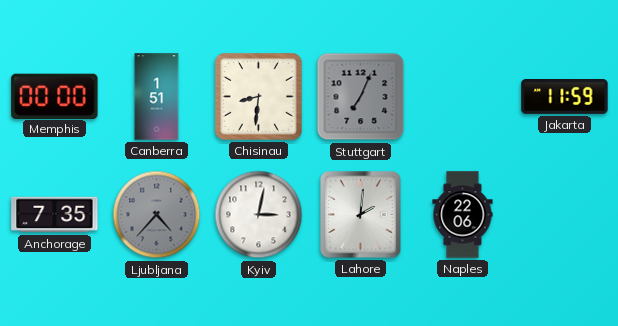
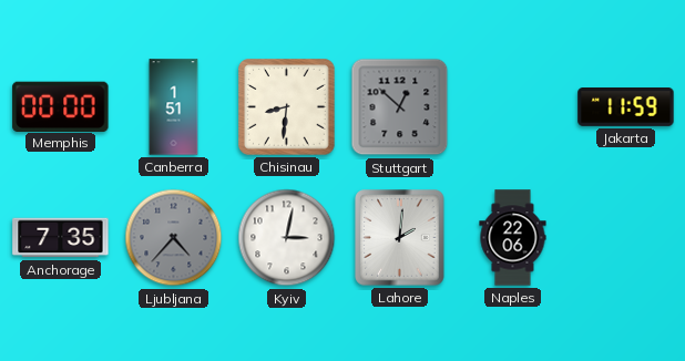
Stuttgart: 7:04 -> 12:52
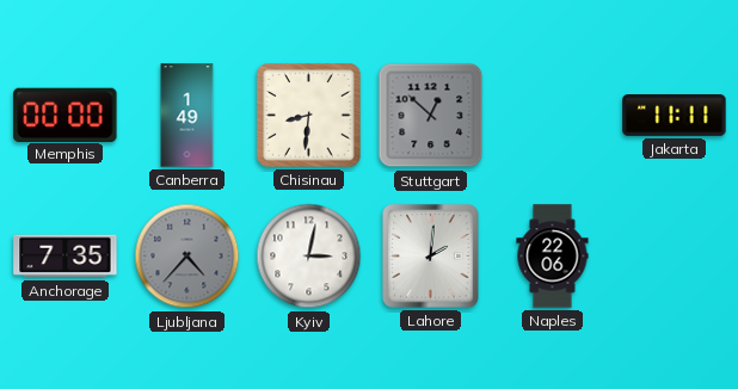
Canberra: 1:51 -> 1:49
Jakarta: 11:59 -> 11:11
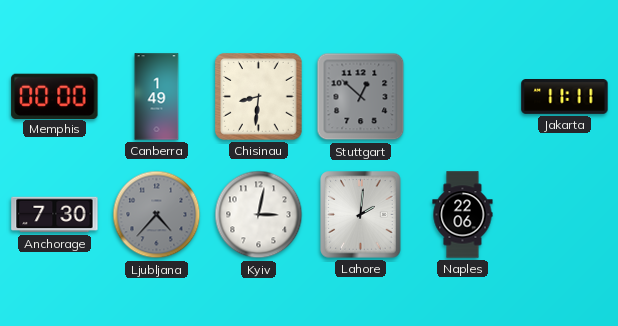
Anchorage: 7:35 -> 7:30
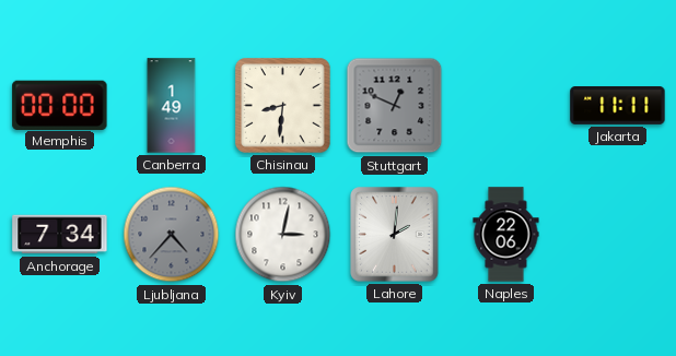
Stuttgart: 12:52 -> 12:49
Anchorage: 7:30 -> 7:34
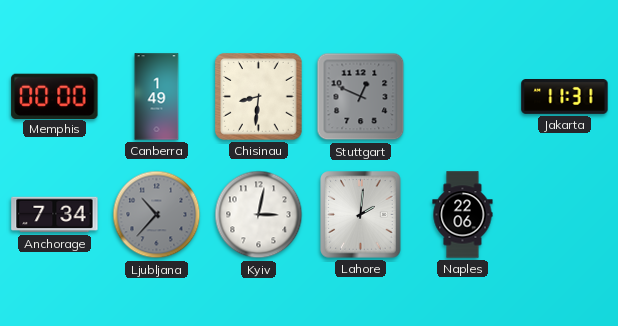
Jakarta: 11:11 -> 11:31
Ljubljana: 4:37 -> 10:37
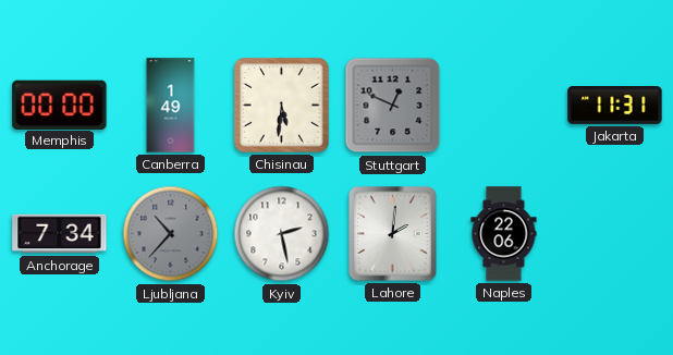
Chisinau: 8:31 -> 5:31
Kyiv: 3:02 -> 2:28
